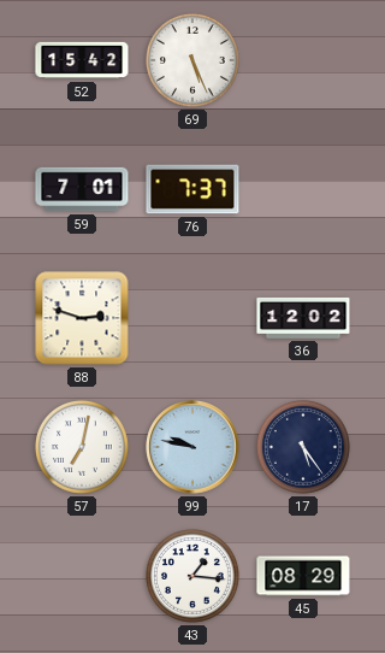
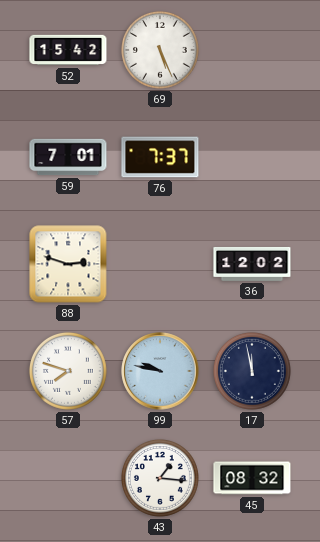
57: 7:02 -> 7:48
17: 5:24 -> 11:58
45: 08:29 -> 08:32
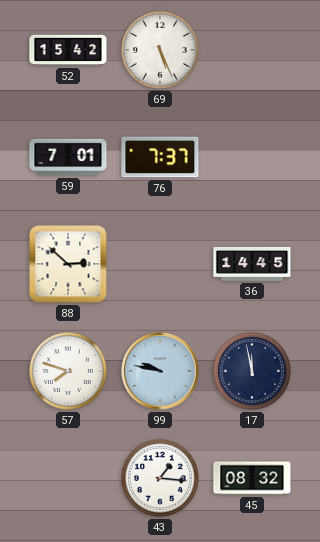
88: 2:48 -> 2:52
36: 12:02 -> 14:45
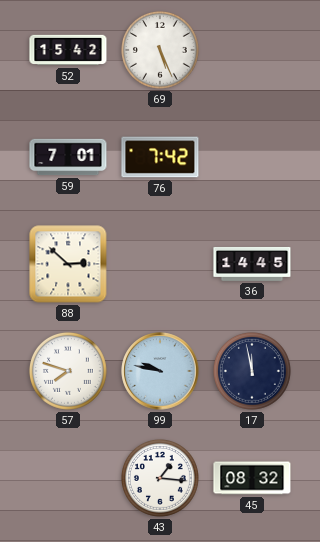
76: 7:37 -> 7:42
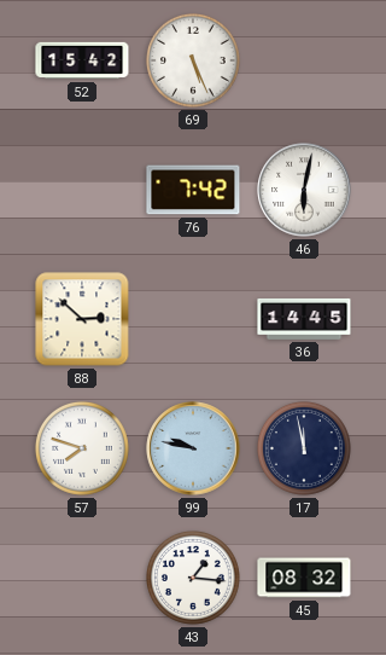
59: 7:01 -> none
46: none -> 6:02
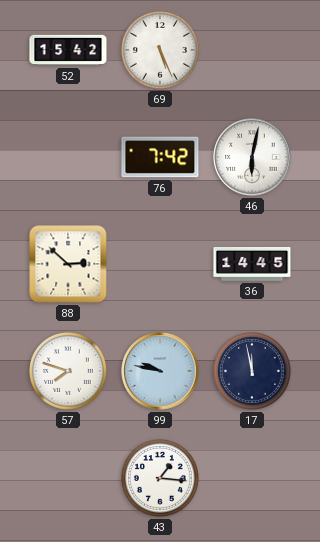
45: 08:32 -> none
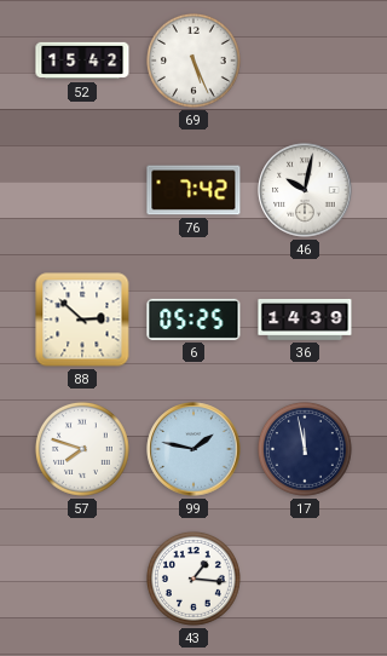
46: 6:02 -> 10:02
6: none -> 05:25
36: 14:45 -> 14:39
99: 9:47 -> 1:47
